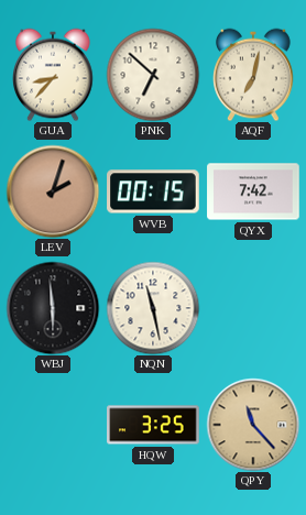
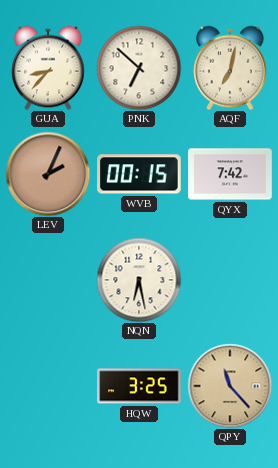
LEV: 2:03 -> 2:04
WBJ: 5:59 -> none
NQN: 11:28 -> 6:28
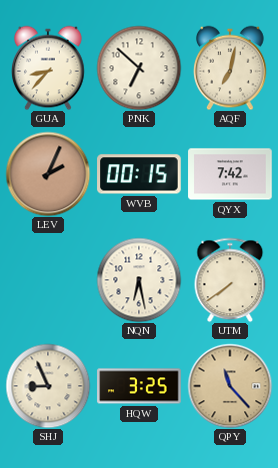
UTM: none -> 7:39
SHJ: none -> 8:56
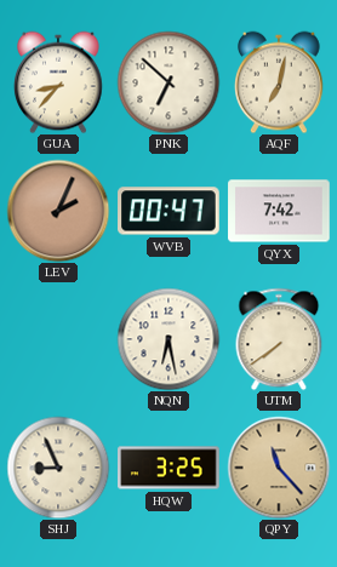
WVB: 00:15 -> 00:47
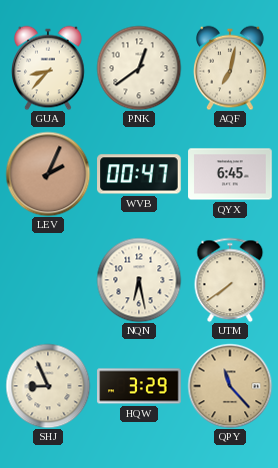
PNK: 6:52 -> 12:39
QYX: 7:42 -> 6:45
HQW: 3:25 -> 3:29
